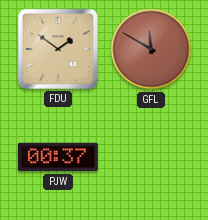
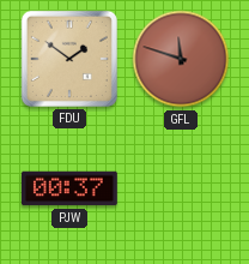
GFL: 11:50 -> 11:48
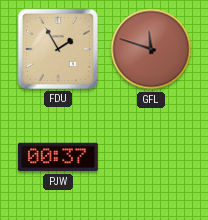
FDU: 1:51 -> 1:55
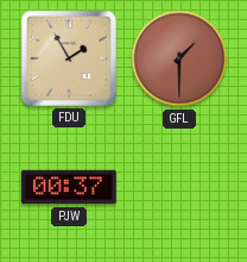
GFL: 11:48 -> 1:30
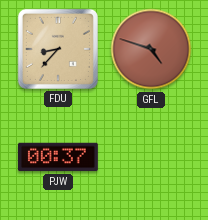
FDU: 1:55 -> 8:37
GFL: 1:30 -> 4:48
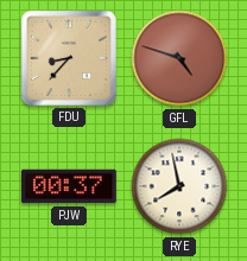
RYE: none -> 7:58
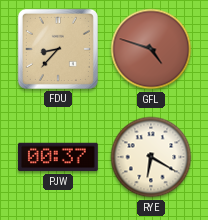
RYE: 7:58 -> 6:20
